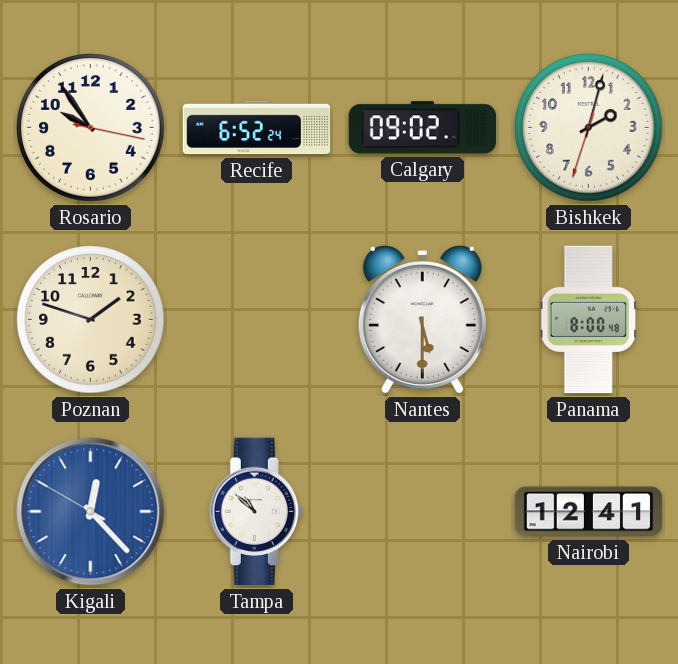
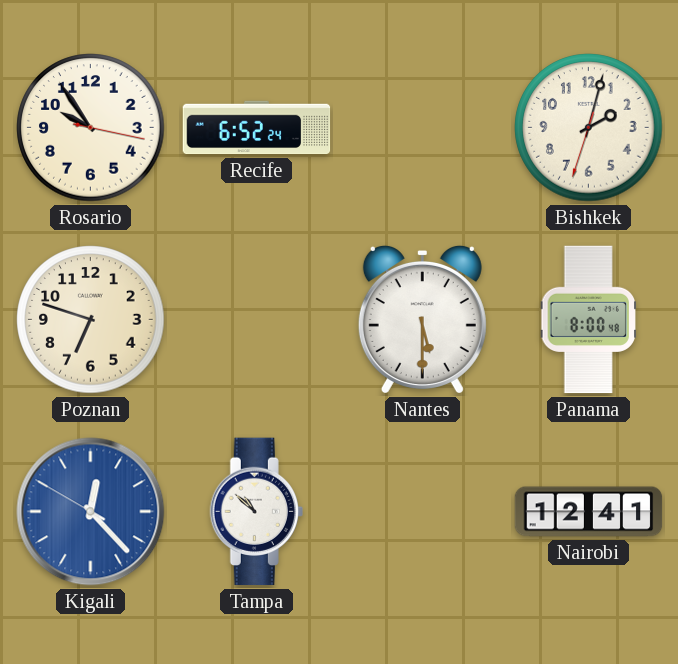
Calgary: 09:02 -> none
Poznan: 1:48 -> 6:48
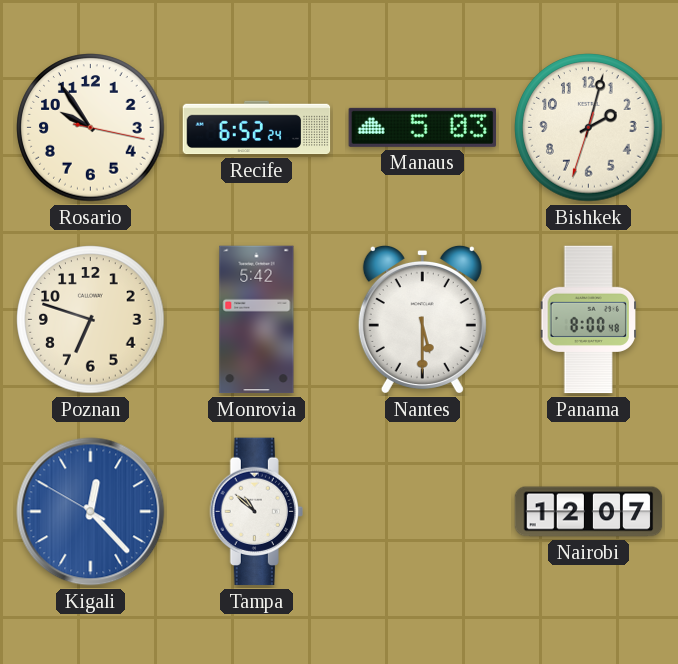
Manaus: none -> 5:03
Monrovia: none -> 5:42
Nairobi: 12:41 -> 12:07
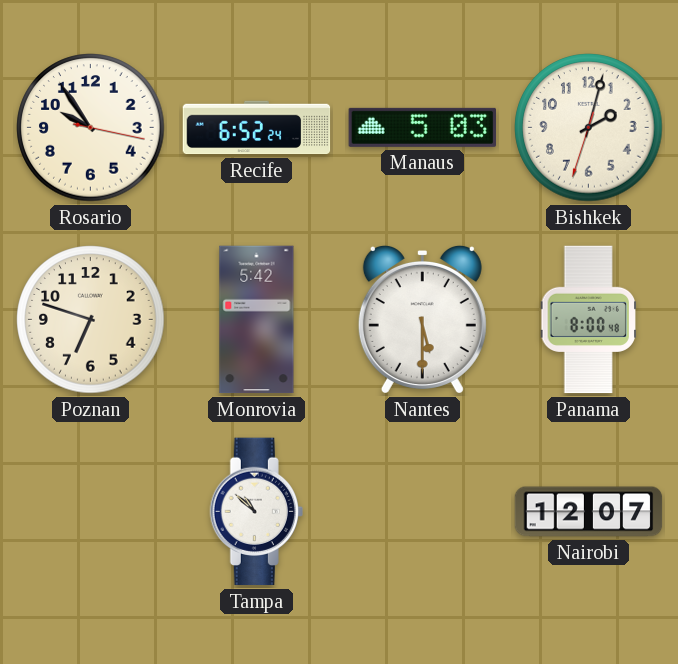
Kigali: 12:22 -> none
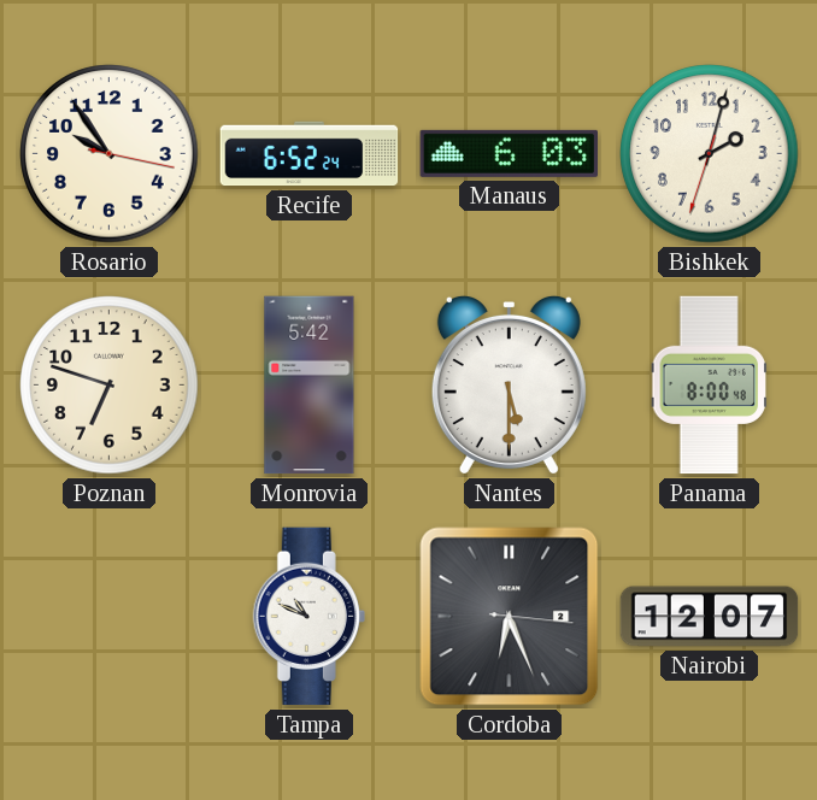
Manaus: 5:03 -> 6:03
Tampa: 10:52 -> 10:49
Cordoba: none -> 6:26
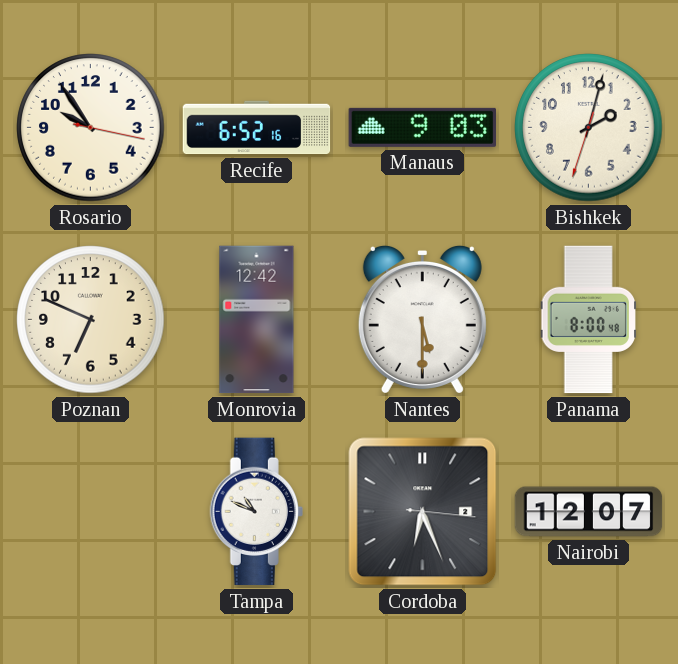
Recife: 6:52:24 -> 6:52:16
Manaus: 6:03 -> 9:03
Poznan: 6:48 -> 6:49
Monrovia: 5:42 -> 12:42
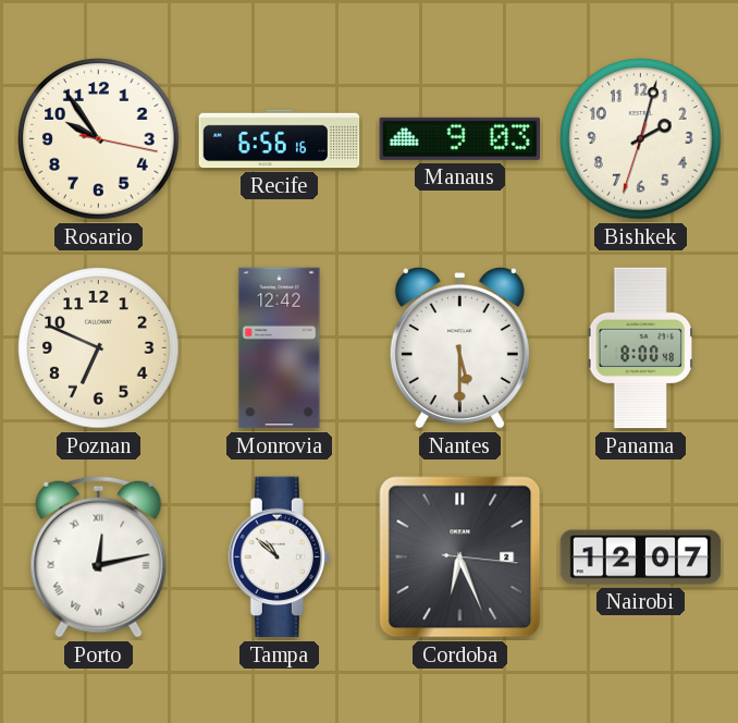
Recife: 6:52 -> 6:56
Porto: none -> 12:13
Tampa: 10:49 -> 10:52
